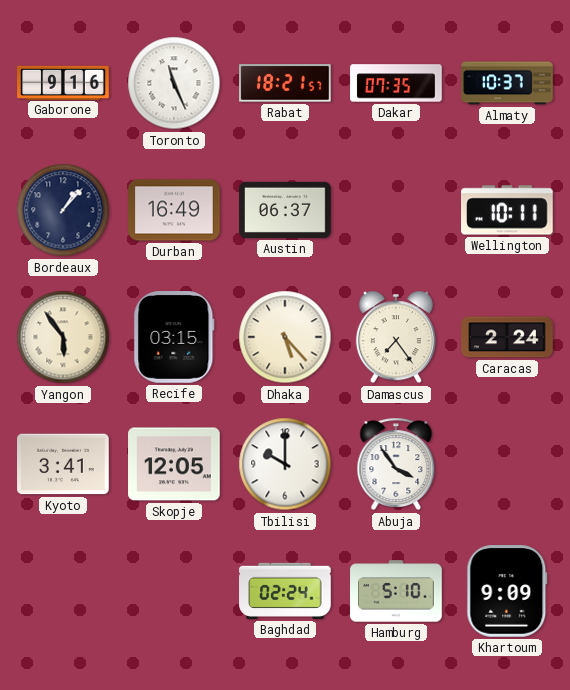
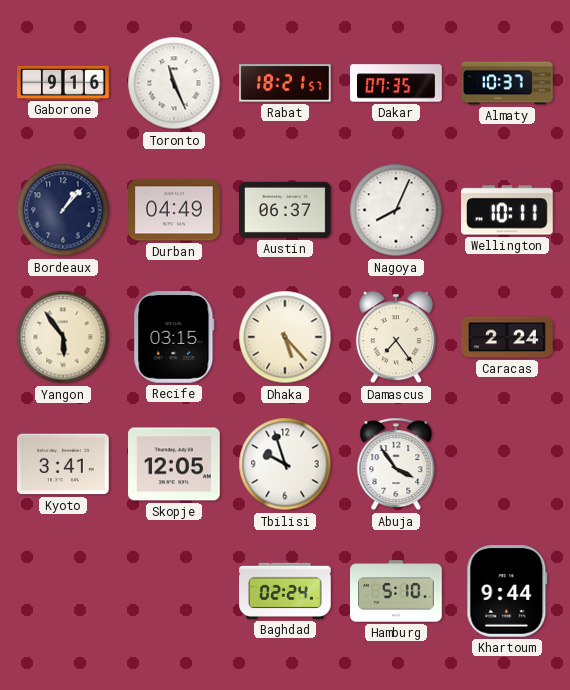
Durban: 16:49 -> 04:49
Nagoya: none -> 8:04
Tbilisi: 10:00 -> 9:57
Khartoum: 9:09 -> 9:44
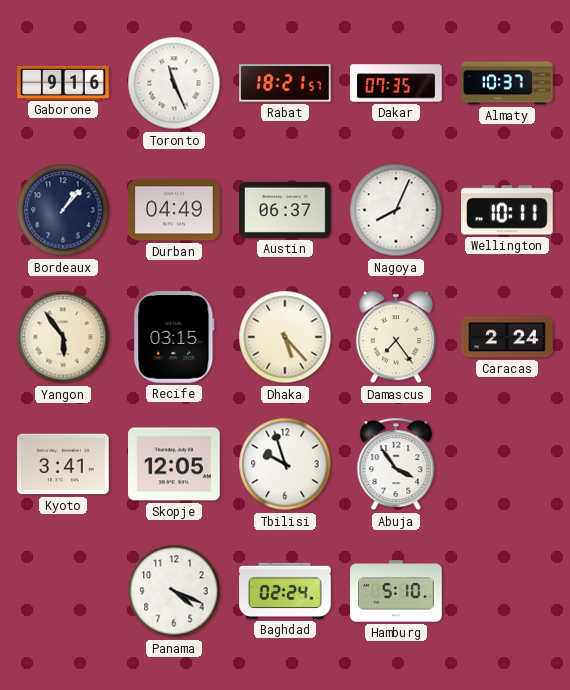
Panama: none -> 4:19
Khartoum: 9:44 -> none
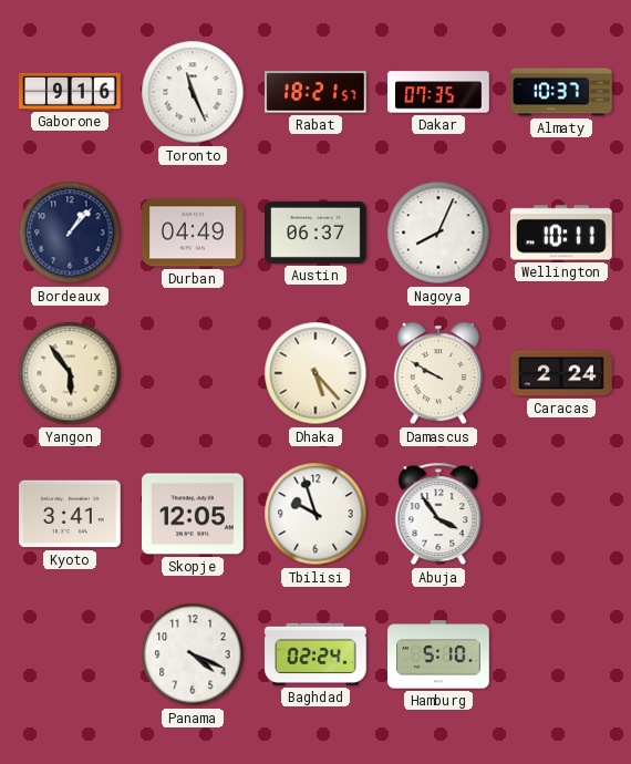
Recife: 03:15 -> none
Damascus: 7:24 -> 9:50
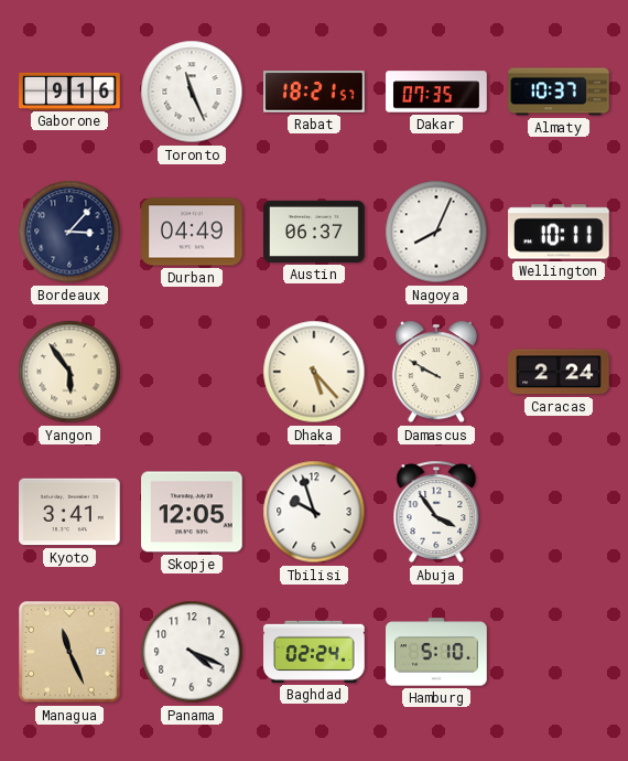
Bordeaux: 1:07 -> 3:07
Managua: none -> 11:26
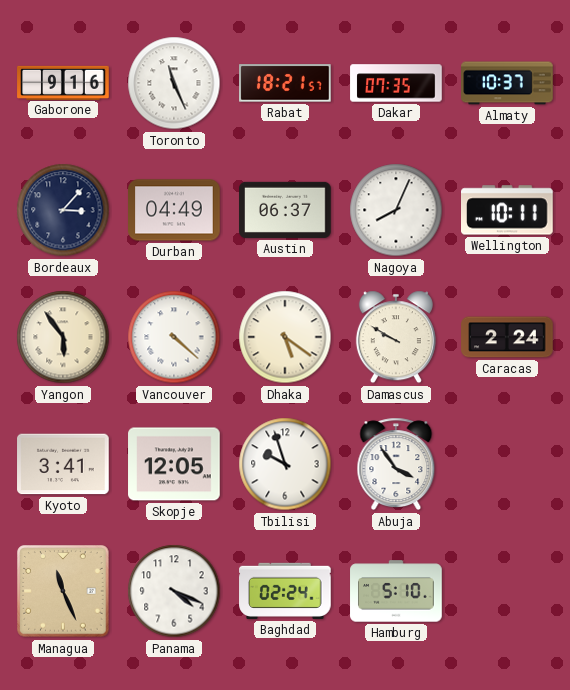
Vancouver: none -> 4:22
Dhaka: 5:23 -> 5:21
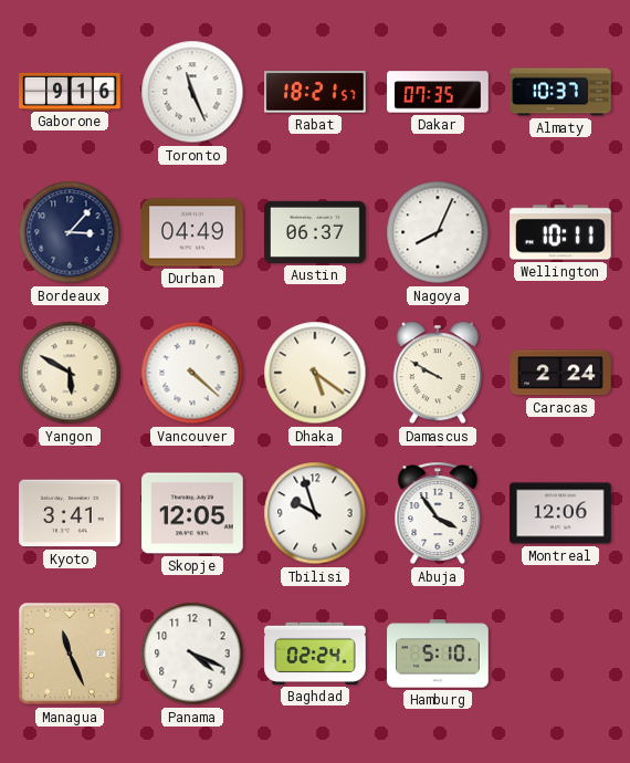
Yangon: 5:54 -> 5:50
Montreal: none -> 12:06
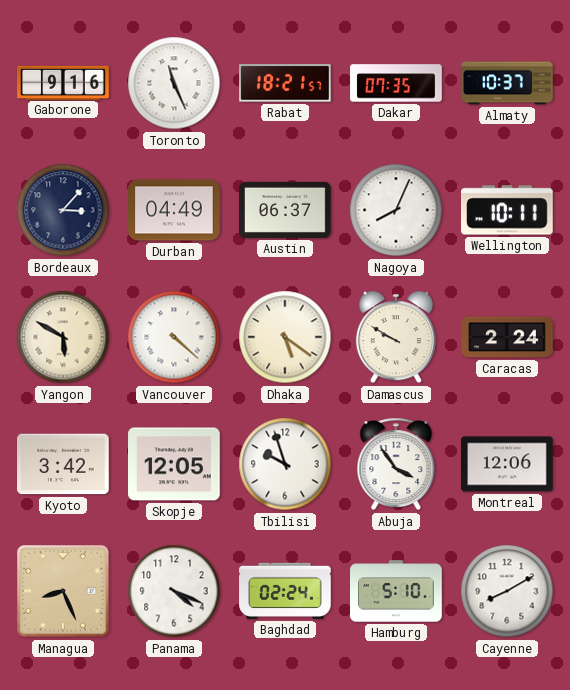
Kyoto: 3:41 -> 3:42
Managua: 11:26 -> 8:26
Cayenne: none -> 8:10
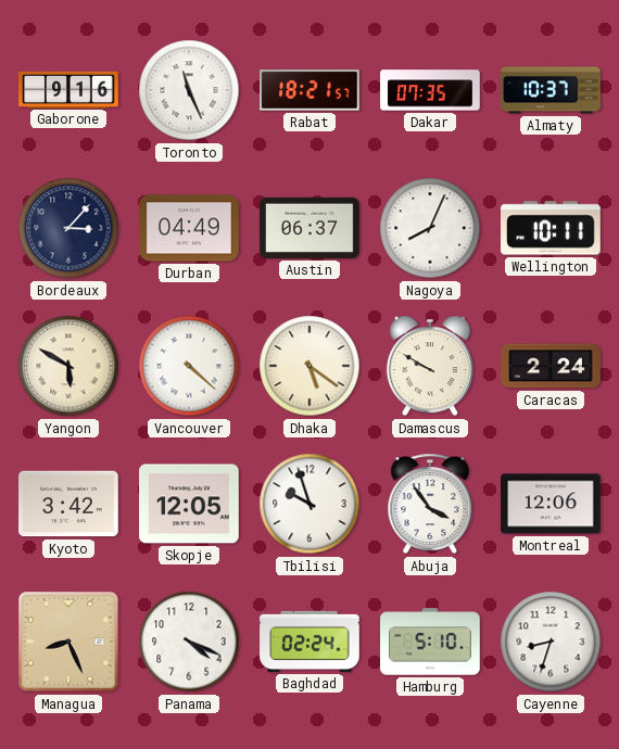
Cayenne: 8:10 -> 8:33
